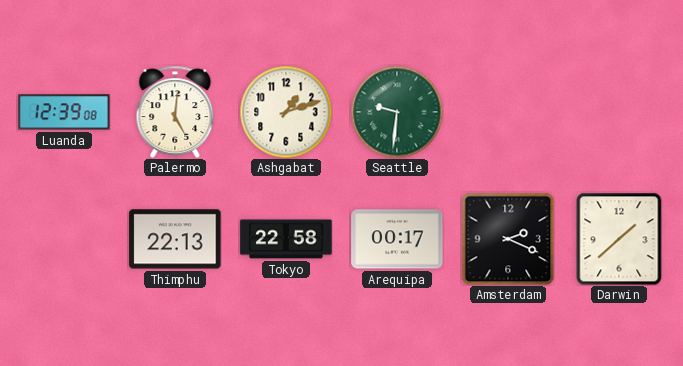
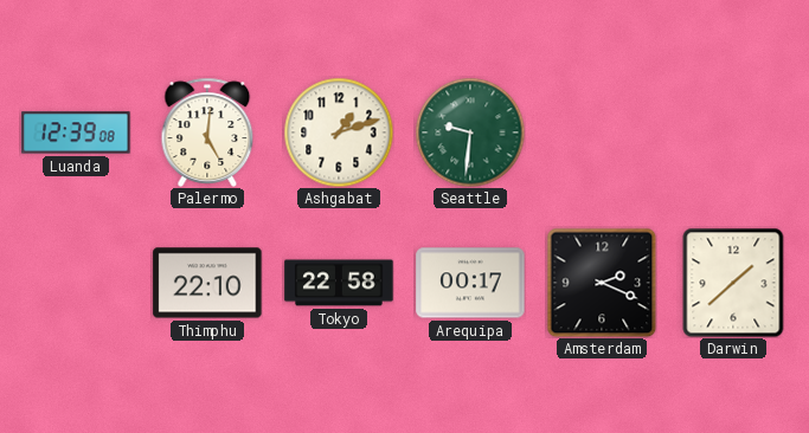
Thimphu: 22:13 -> 22:10
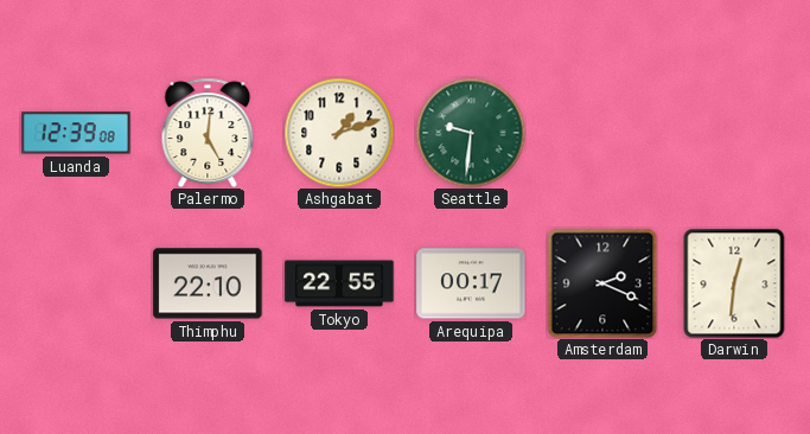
Tokyo: 22:58 -> 22:55
Darwin: 1:38 -> 12:31
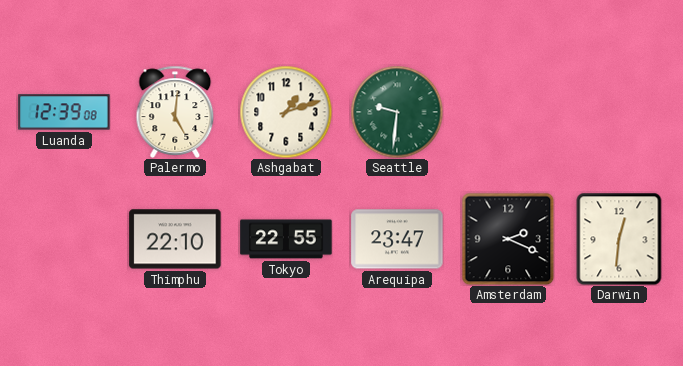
Arequipa: 00:17 -> 23:47
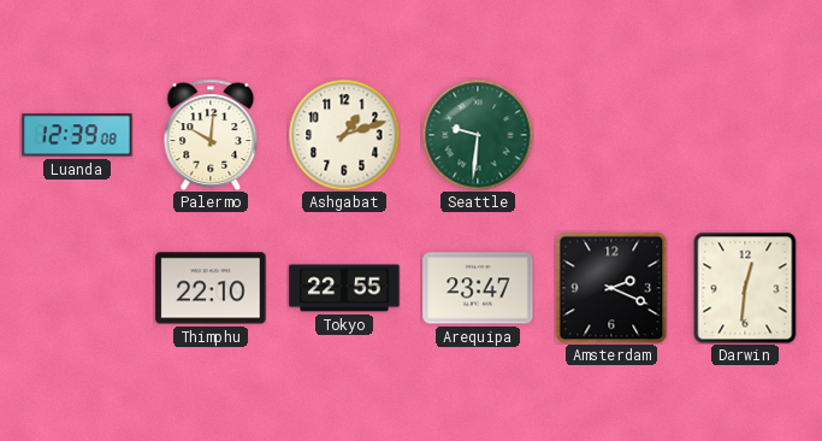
Palermo: 5:01 -> 10:01
